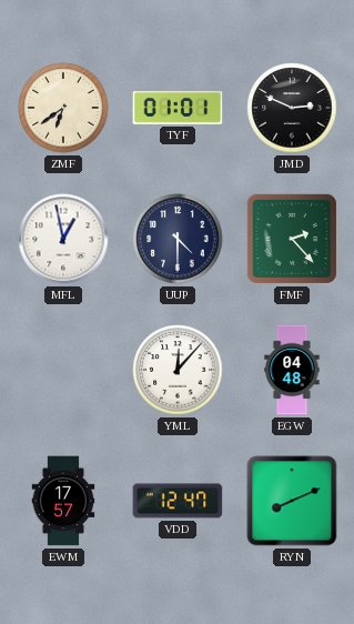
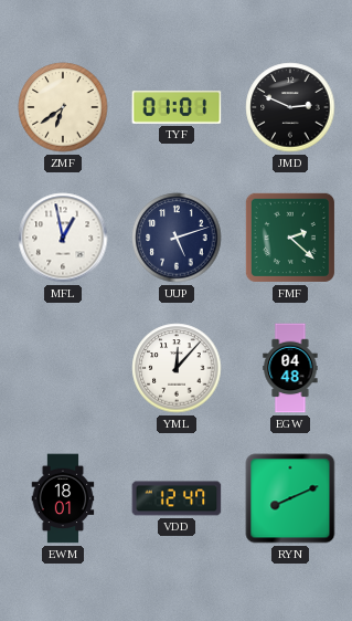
UUP: 4:30 -> 5:12
FMF: 2:23 -> 2:22
EWM: 17:57 -> 18:01
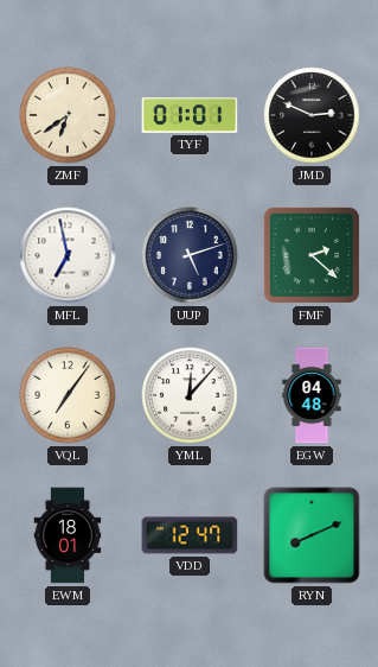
MFL: 12:58 -> 6:58
VQL: none -> 7:06
